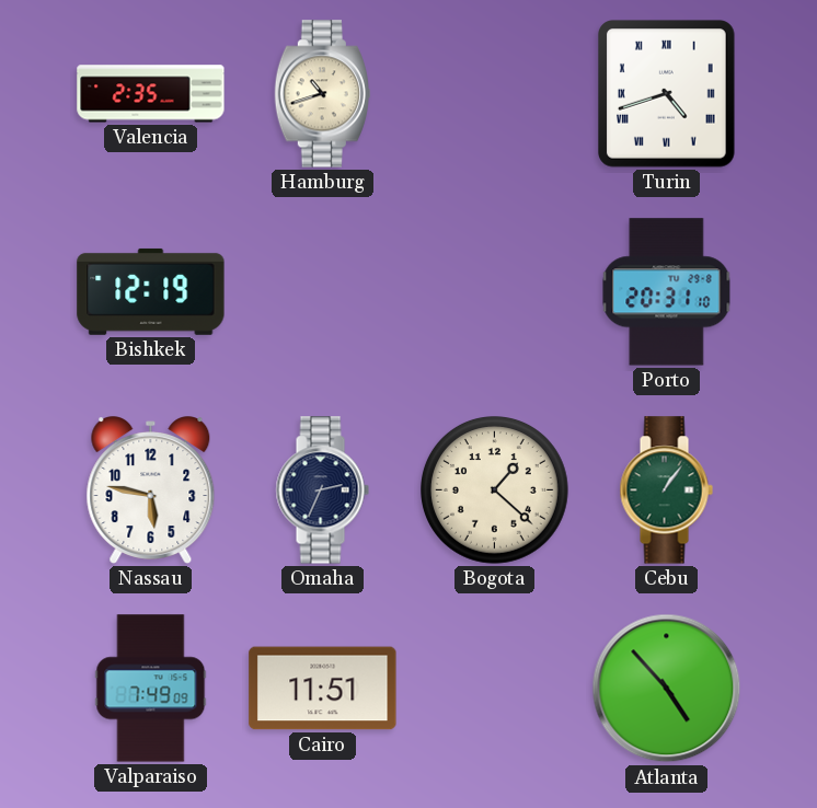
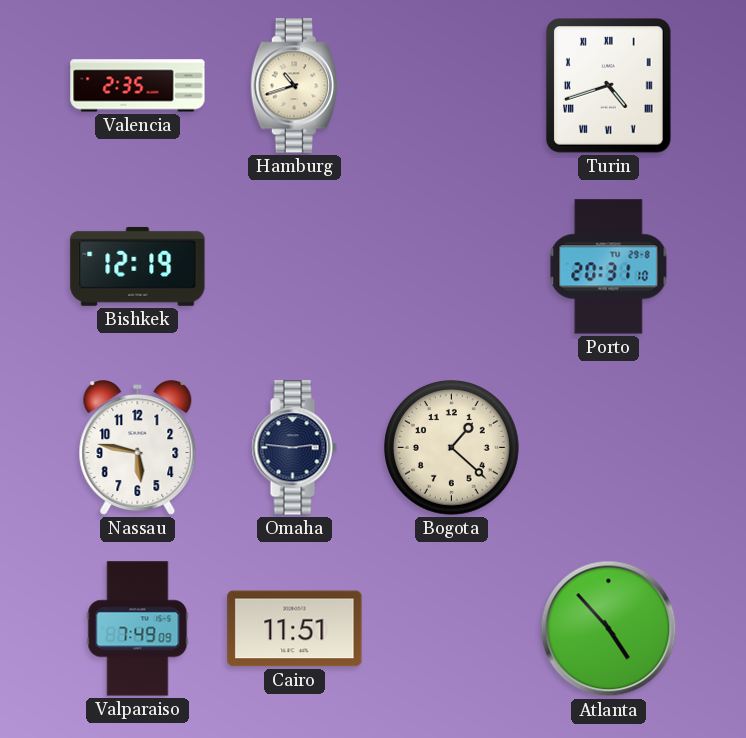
Omaha: 2:34 -> 2:46
Cebu: 1:06 -> none
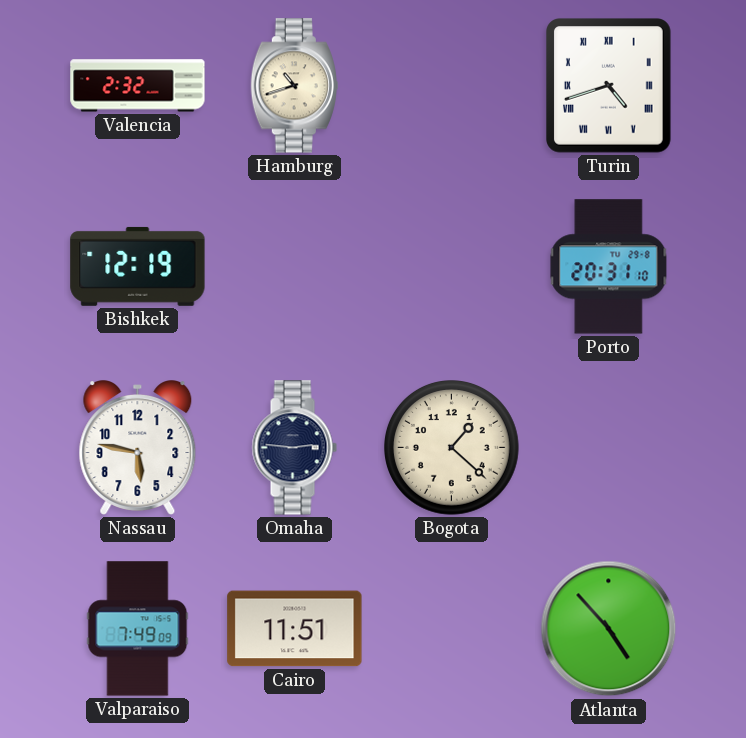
Valencia: 2:35 -> 2:32
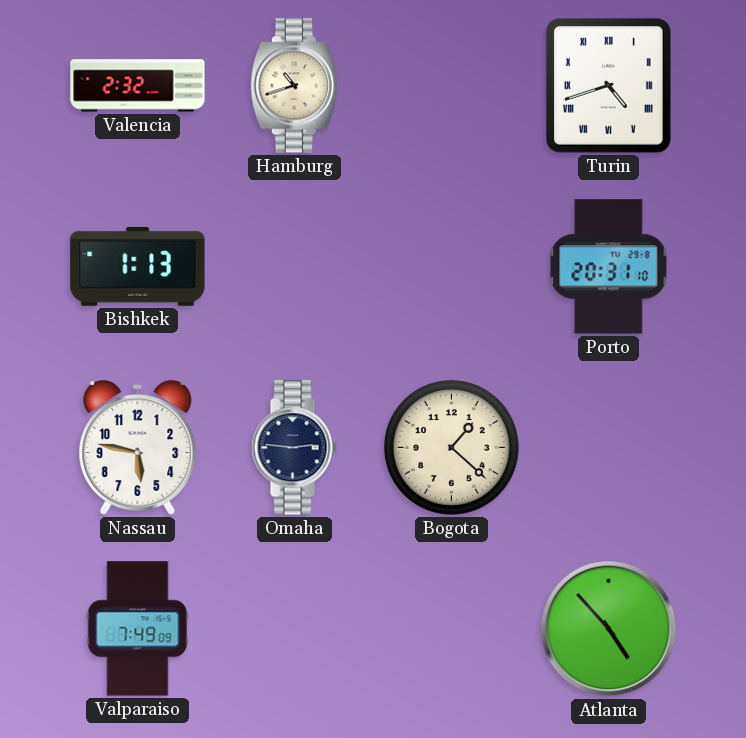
Bishkek: 12:19 -> 1:13
Cairo: 11:51 -> none
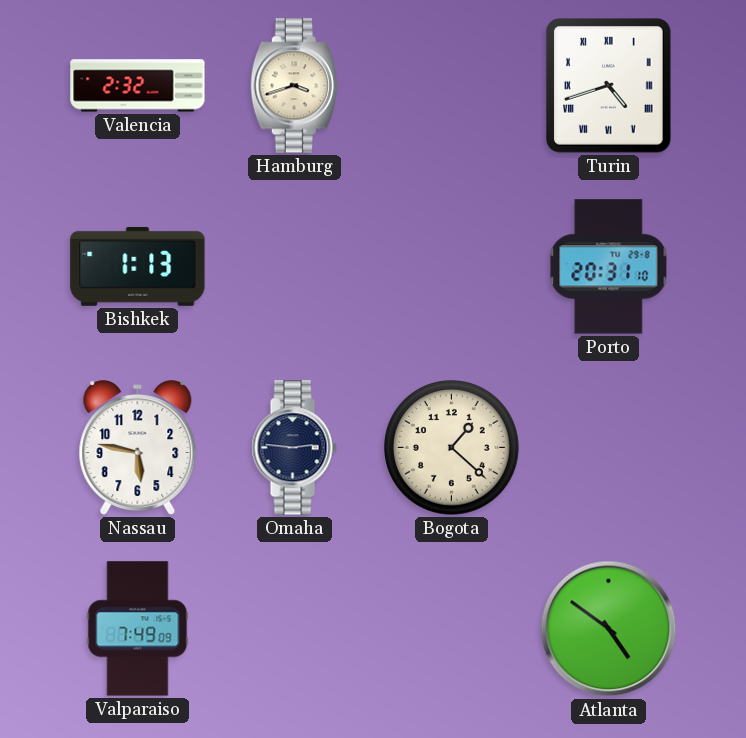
Hamburg: 10:42 -> 3:42
Atlanta: 4:53 -> 4:51
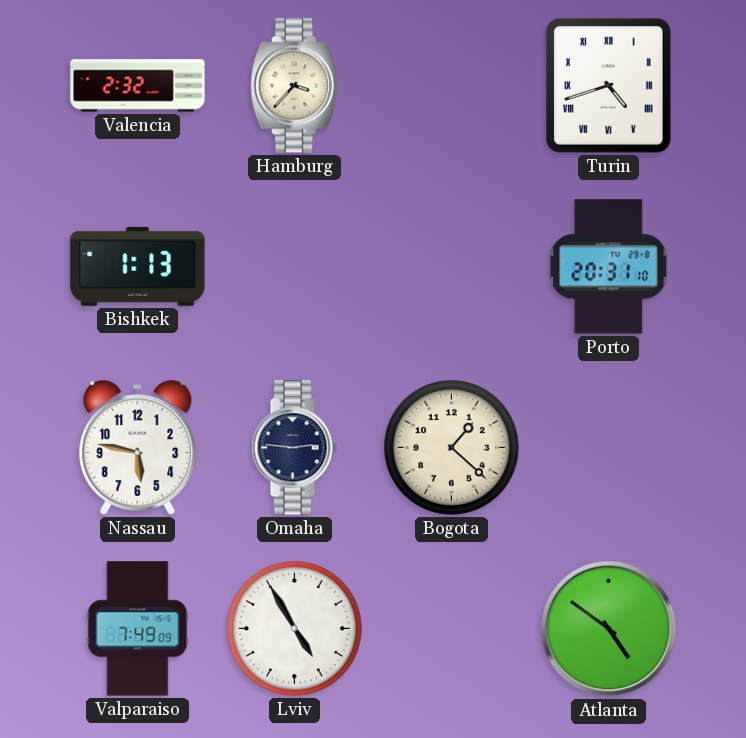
Hamburg: 3:42 -> 3:37
Lviv: none -> 4:55
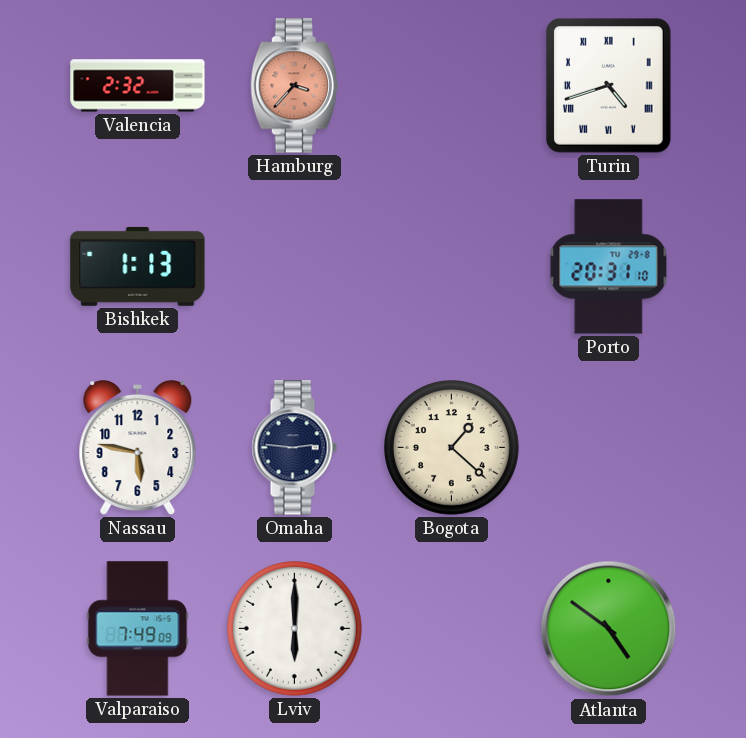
Hamburg dial: cream -> salmon
Lviv: 4:55 -> 6:00
